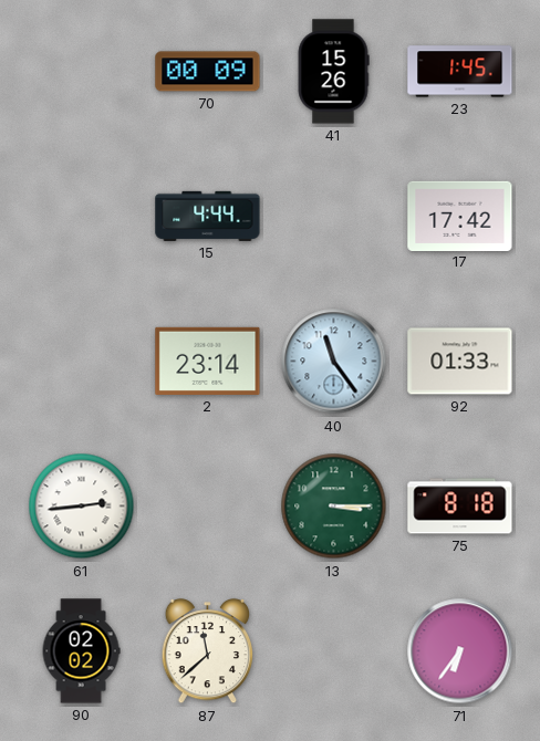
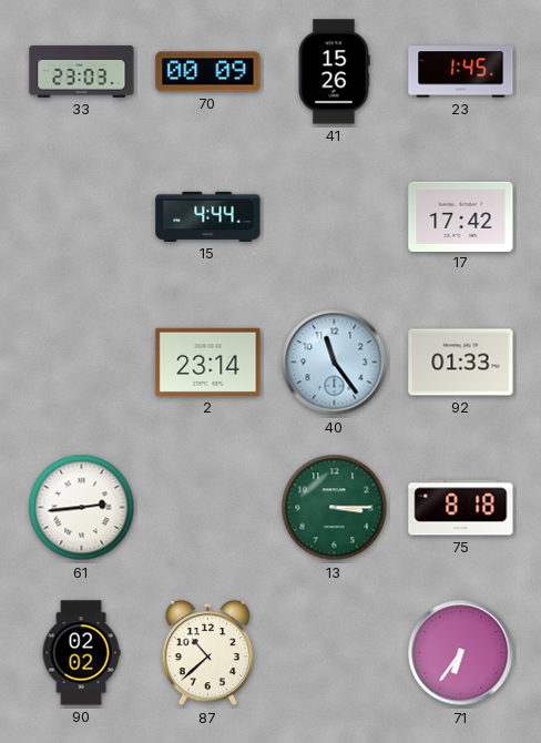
33: none -> 23:03
87: 11:38 -> 10:38
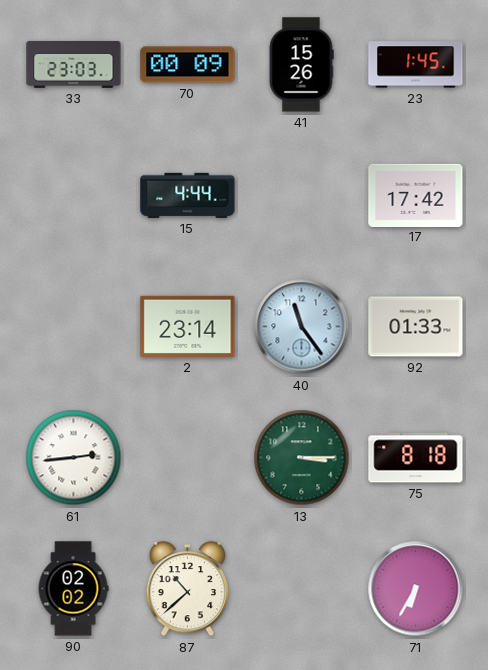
71: 6:36 -> 6:35
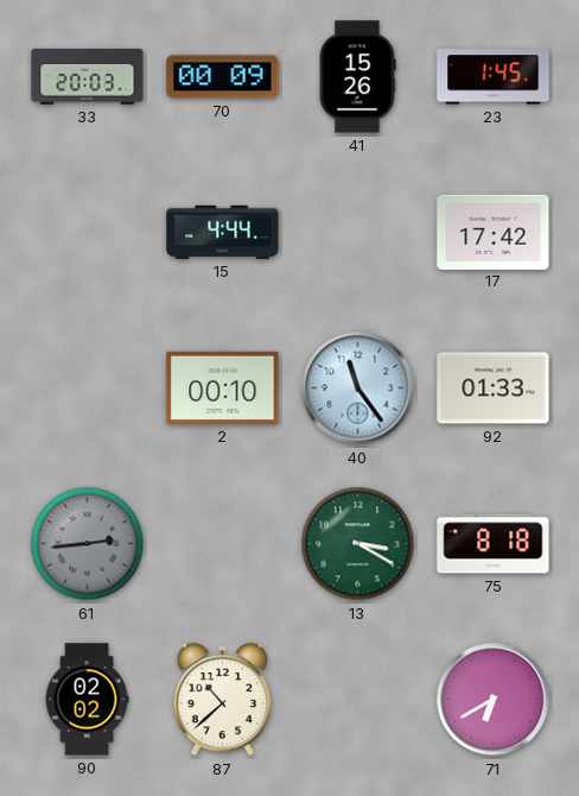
33: 23:03 -> 20:03
2: 23:14 -> 00:10
61 dial: white -> grey
13: 3:15 -> 3:20
71: 6:35 -> 6:40
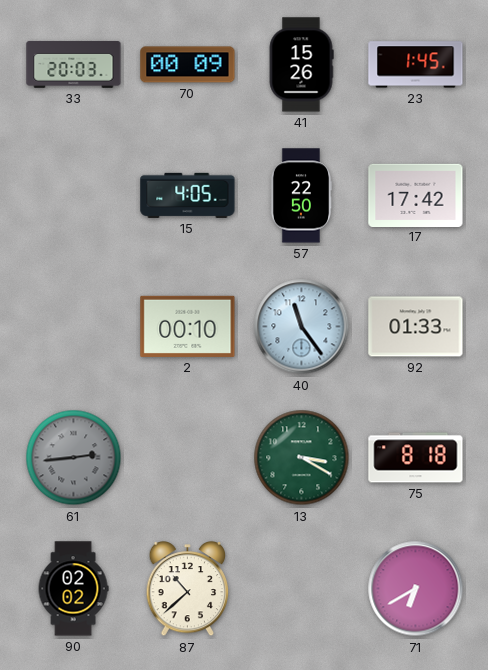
15: 4:44 -> 4:05
57: none -> 22:50
